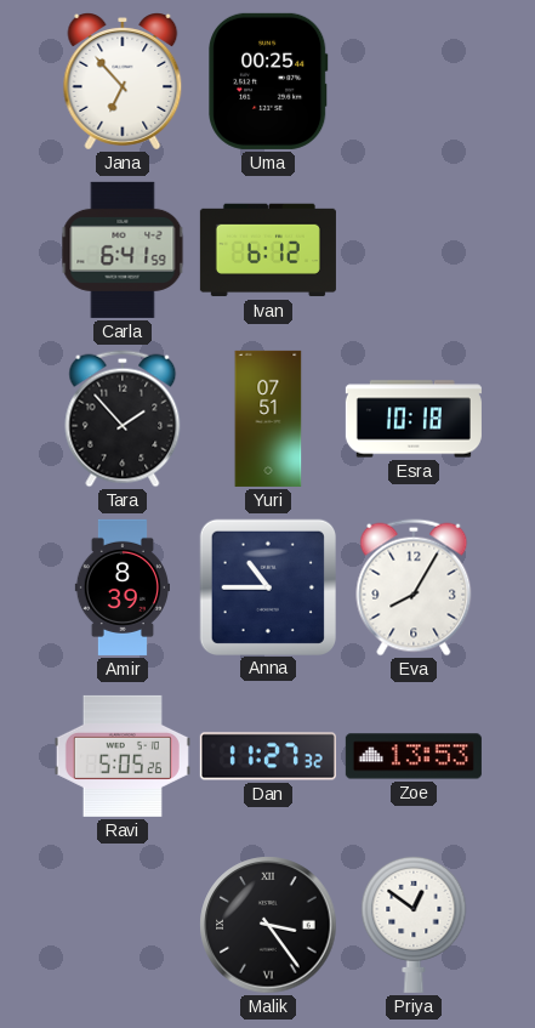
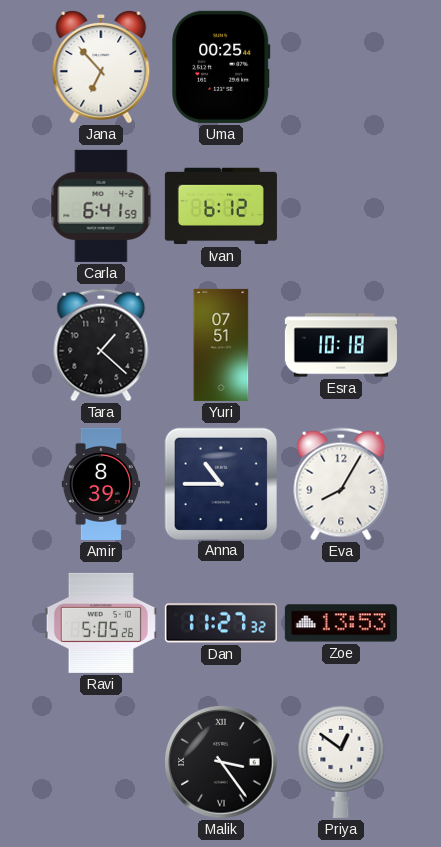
Tara: 1:53 -> 1:22
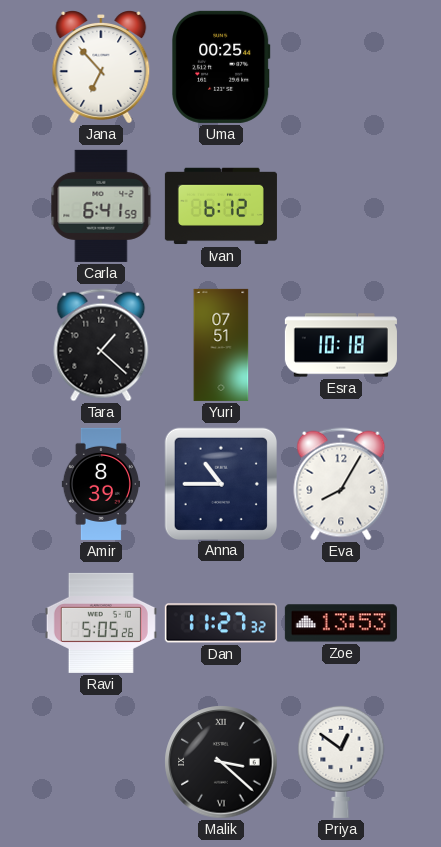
Malik: 3:24 -> 3:22
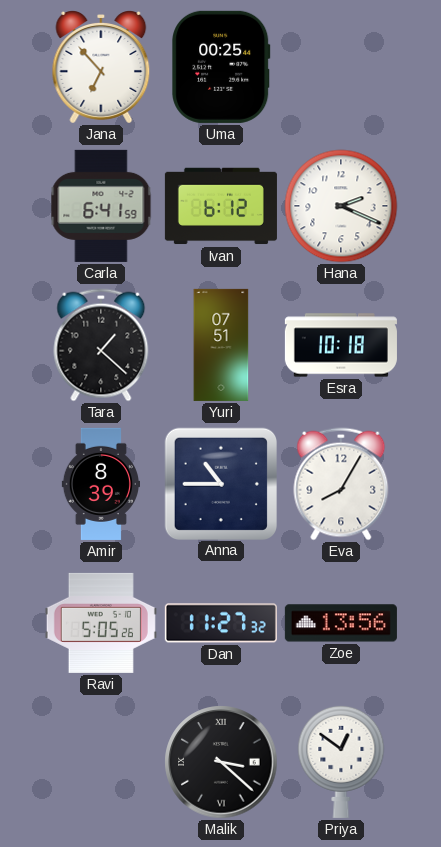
Hana: none -> 2:19
Zoe: 13:53 -> 13:56
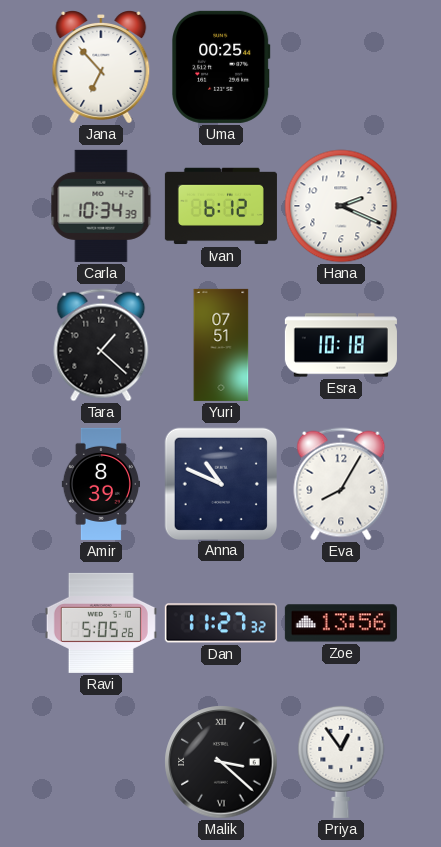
Carla: 6:41 -> 10:34
Anna: 10:45 -> 10:49
Priya: 12:51 -> 12:54
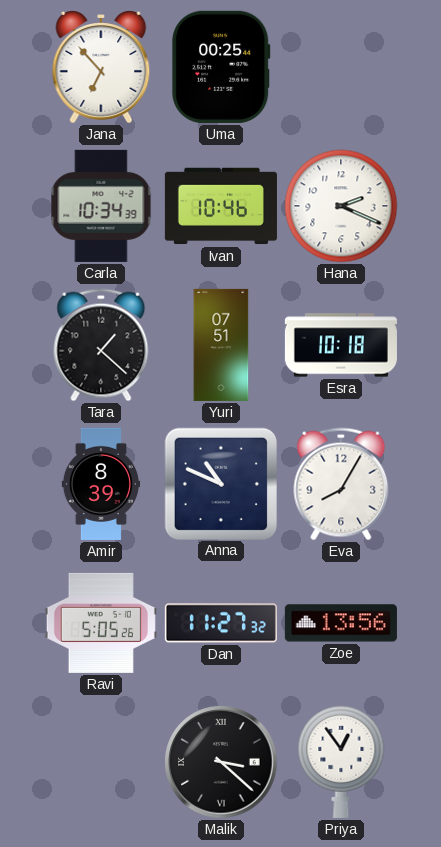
Ivan: 6:12 -> 10:46
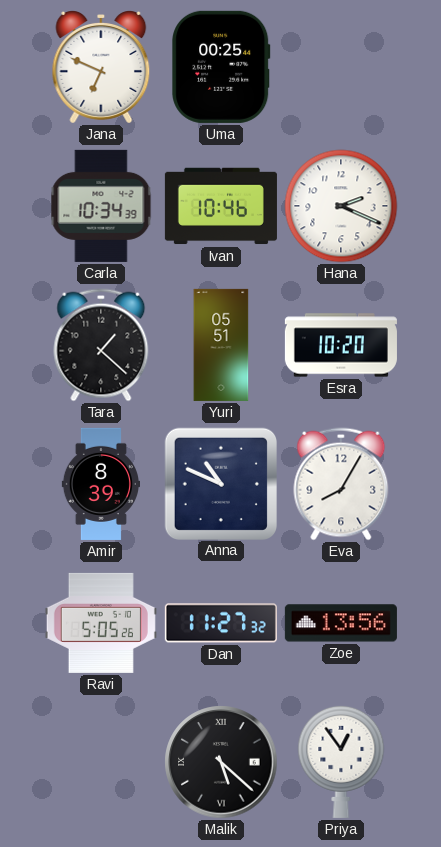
Jana: 6:53 -> 6:49
Yuri: 07:51 -> 05:51
Esra: 10:18 -> 10:20
Malik: 3:22 -> 5:22
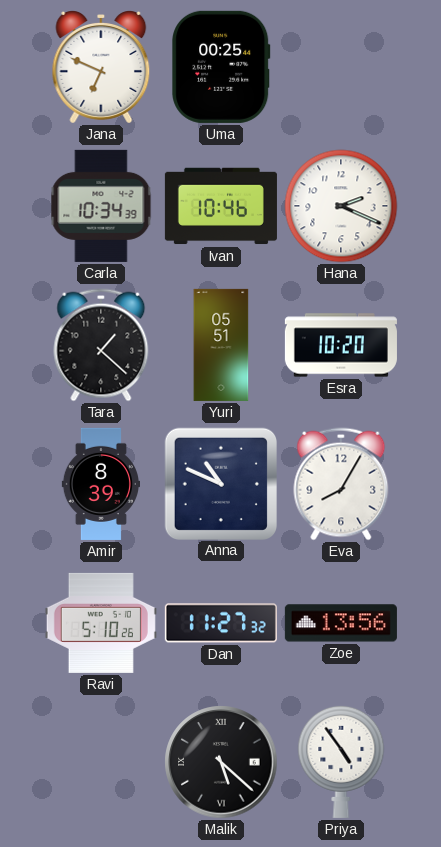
Ravi: 5:05 -> 5:10
Priya: 12:54 -> 4:54
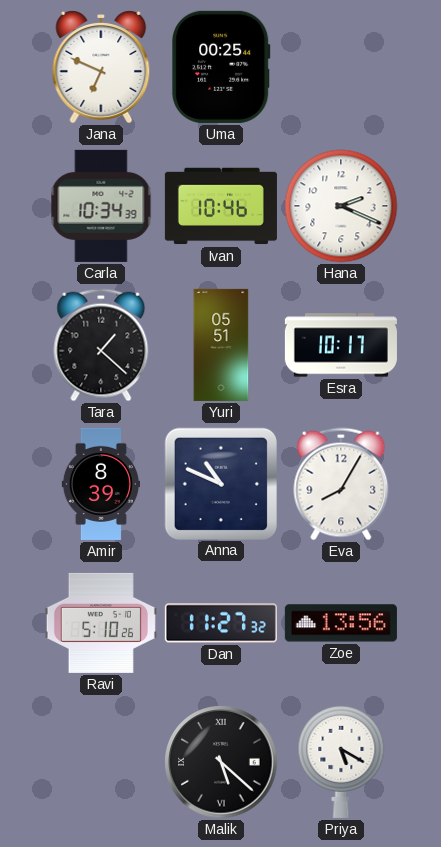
Esra: 10:20 -> 10:17
Priya: 4:54 -> 5:20
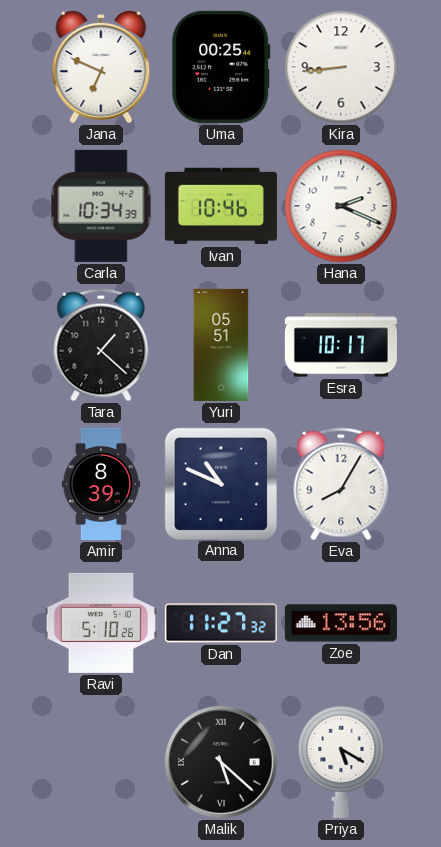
Kira: none -> 8:44
